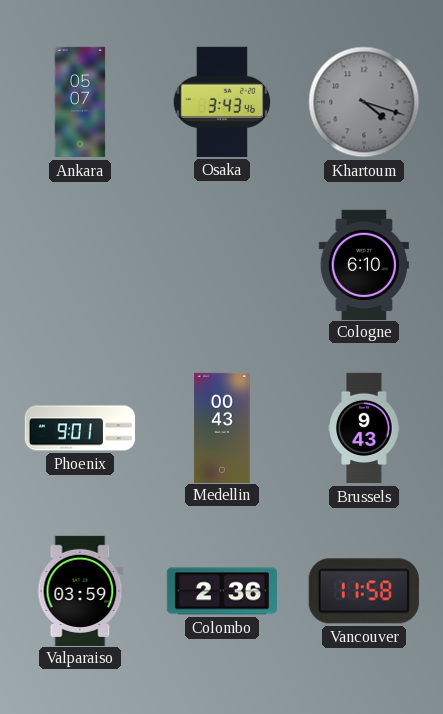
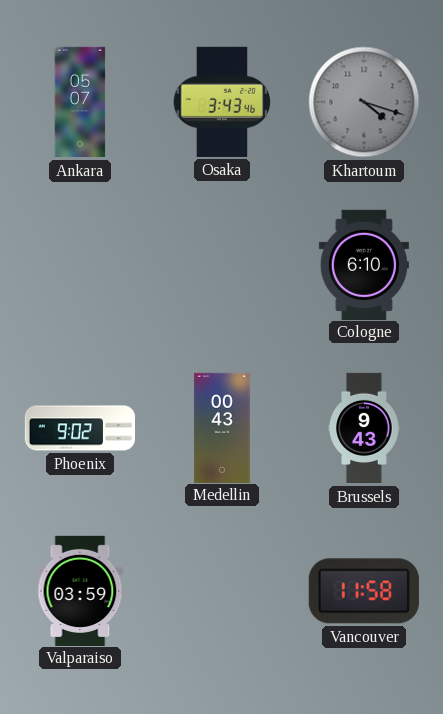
Phoenix: 9:01 -> 9:02
Colombo: 2:36 -> none
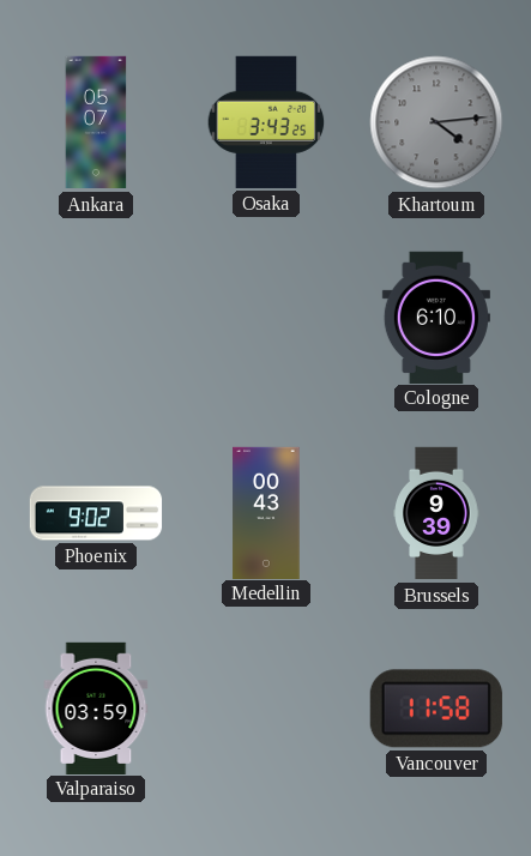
Osaka: 3:43:46 -> 3:43:25
Khartoum: 4:18 -> 4:14
Brussels: 9:43 -> 9:39
